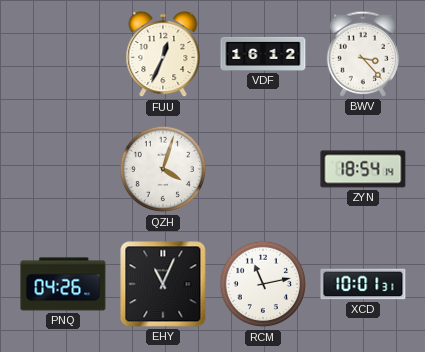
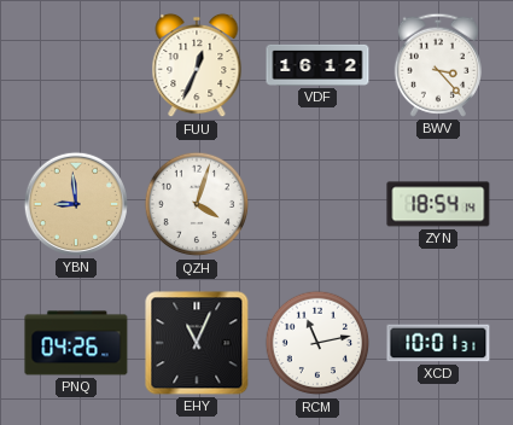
YBN: none -> 8:59
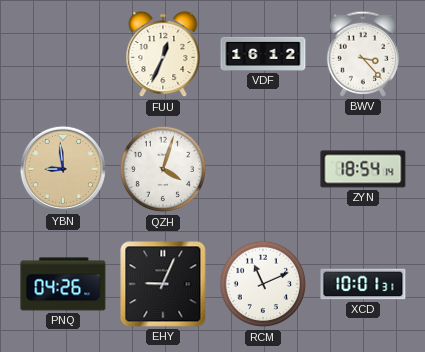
EHY: 11:04 -> 9:04
RCM: 11:13 -> 11:11
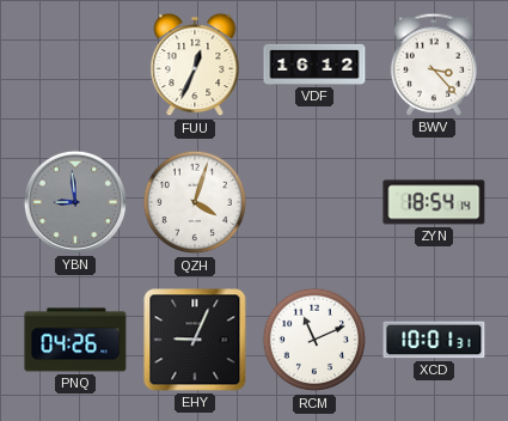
YBN dial: champagne -> grey
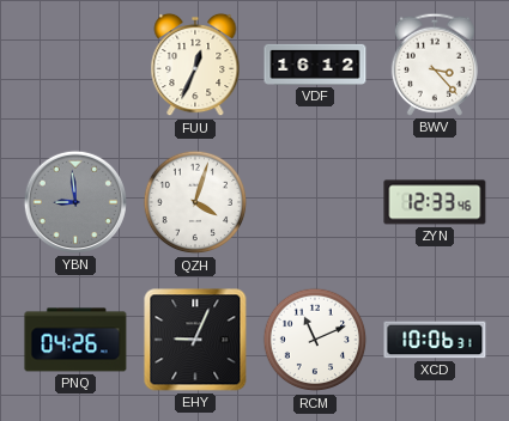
ZYN: 18:54 -> 12:33
XCD: 10:01 -> 10:06
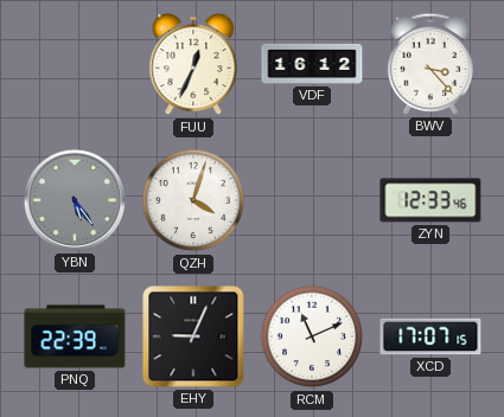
YBN: 8:59 -> 5:24
PNQ: 04:26 -> 22:39
XCD: 10:06 -> 17:07
